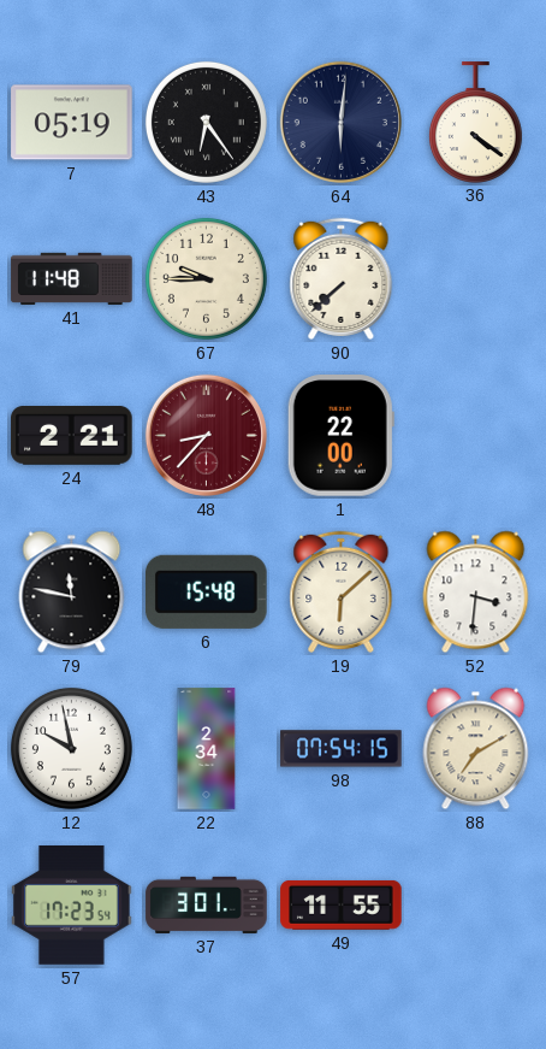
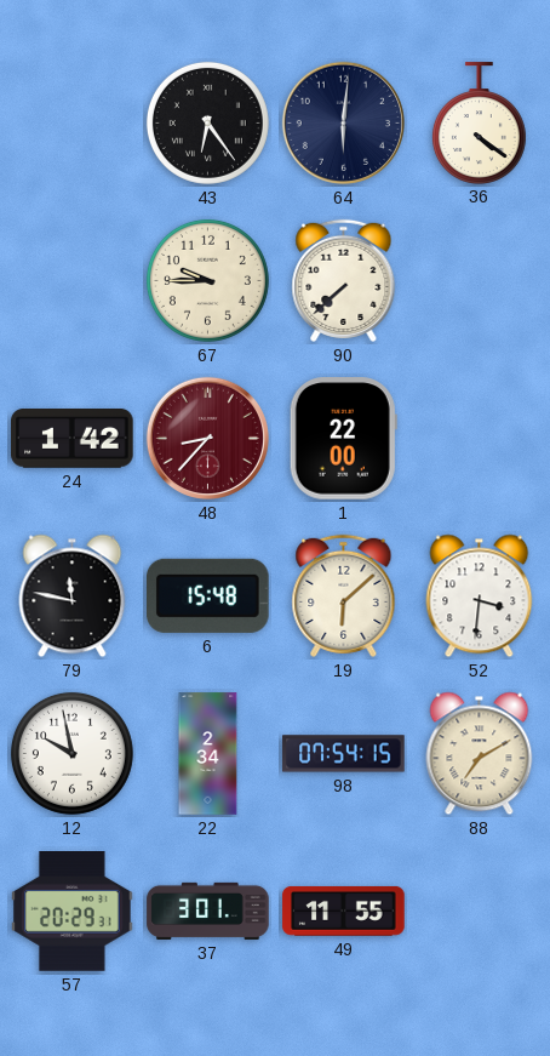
7: 05:19 -> none
41: 11:48 -> none
24: 2:21 -> 1:42
57: 17:23 -> 20:29
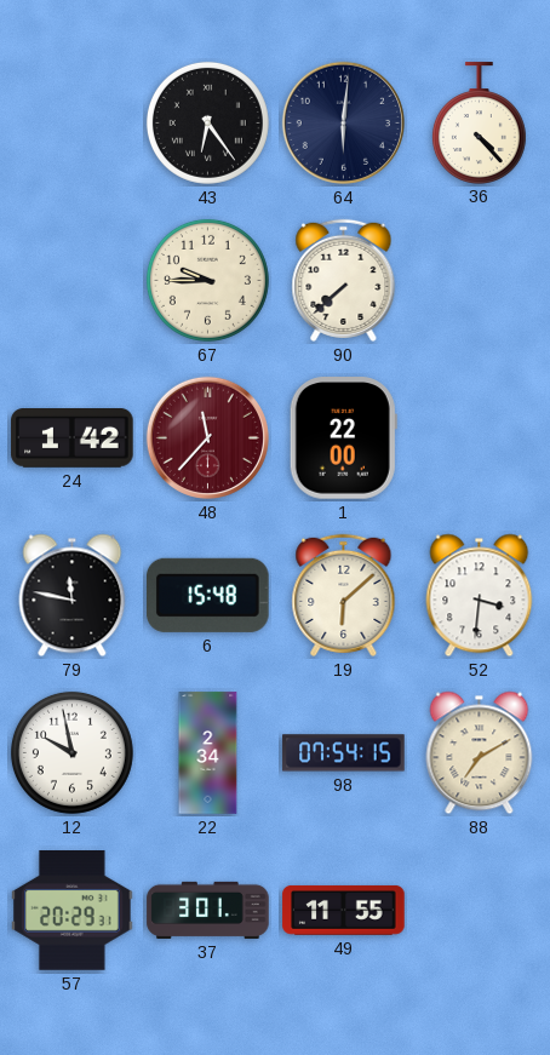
36: 4:21 -> 4:23
48: 8:37 -> 11:37
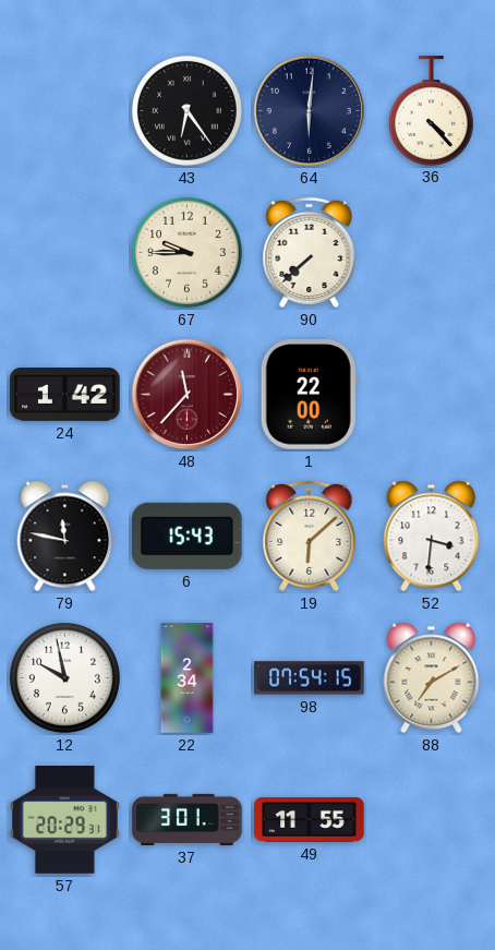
6: 15:48 -> 15:43
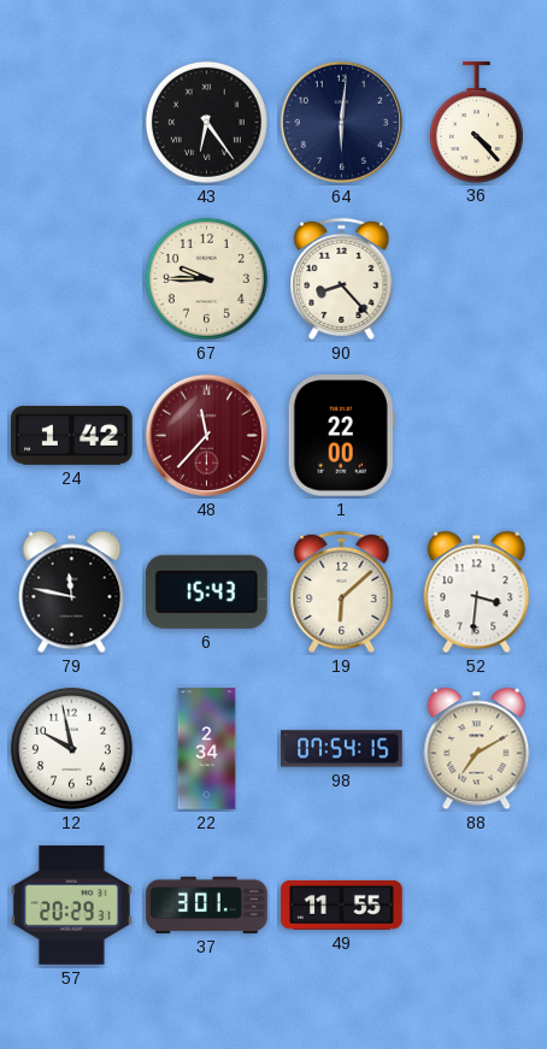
90: 7:38 -> 8:23
